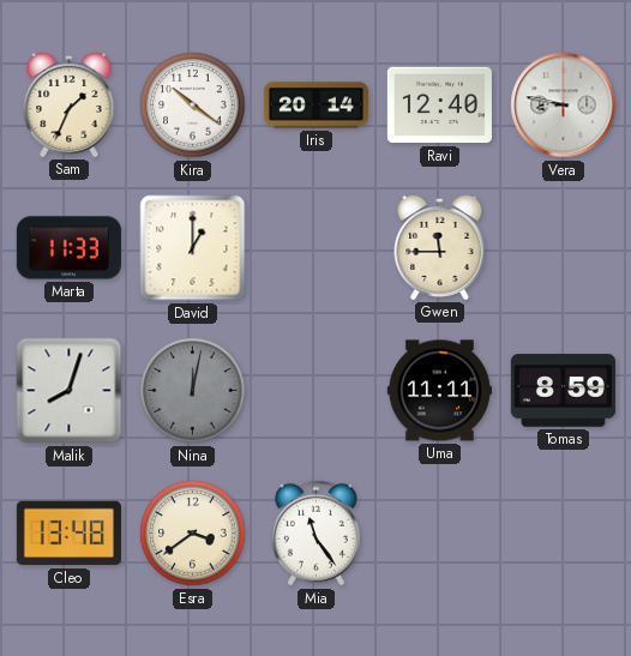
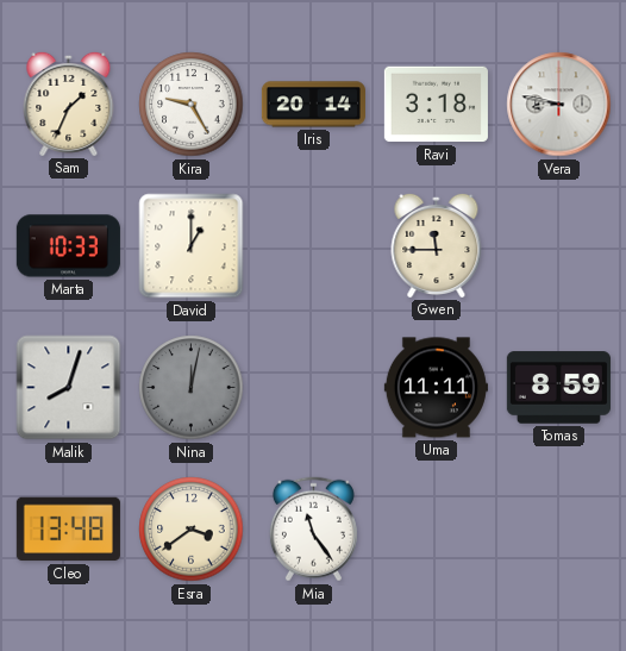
Kira: 10:21 -> 9:25
Ravi: 12:40 -> 3:18
Marta: 11:33 -> 10:33
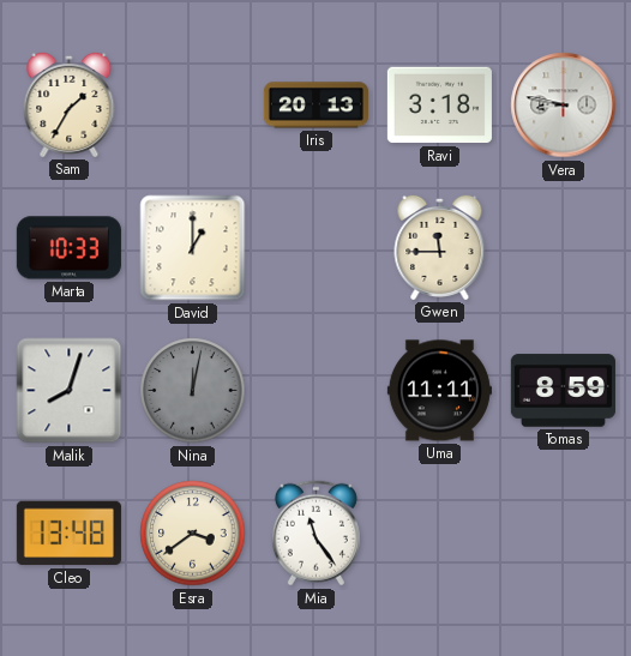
Sam: 1:34 -> 1:35
Kira: 9:25 -> none
Iris: 20:14 -> 20:13
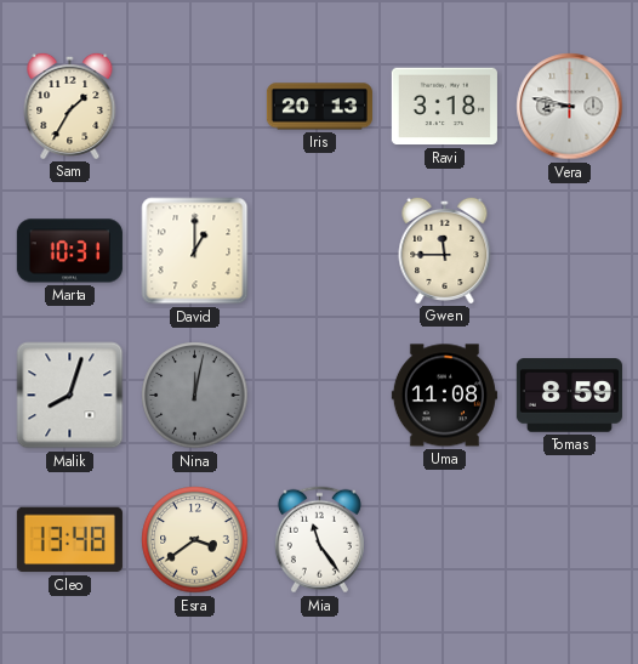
Marta: 10:33 -> 10:31
Uma: 11:11 -> 11:08
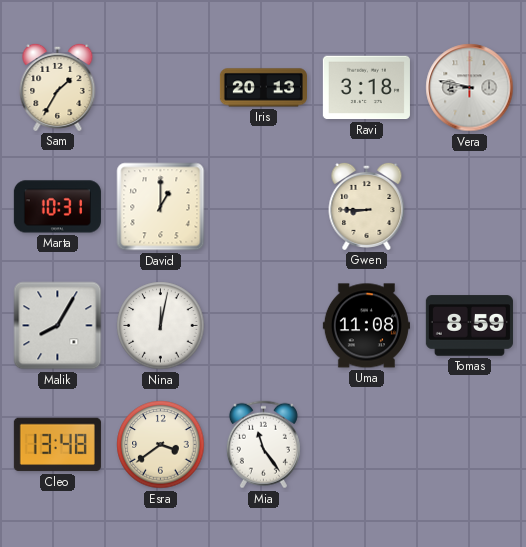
Gwen: 11:45 -> 8:45
Malik: 8:03 -> 8:05
Nina dial: grey -> white
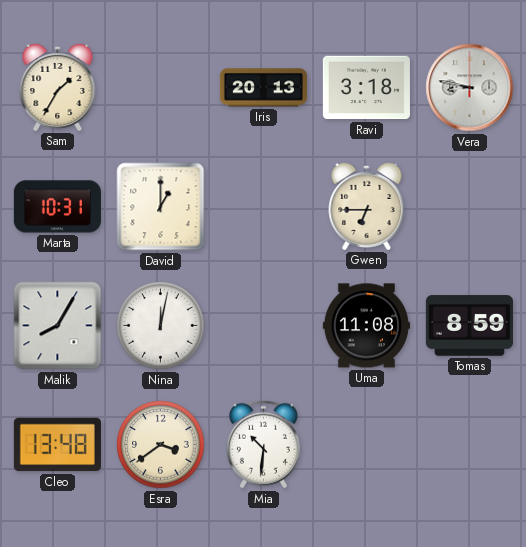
Gwen: 8:45 -> 6:45
Mia: 11:24 -> 10:31
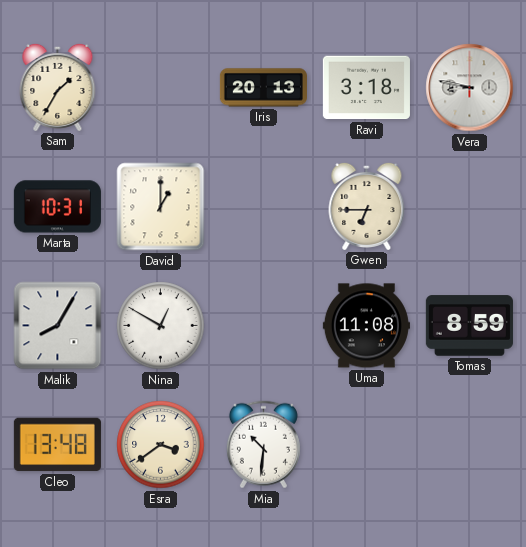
Nina: 12:02 -> 12:50
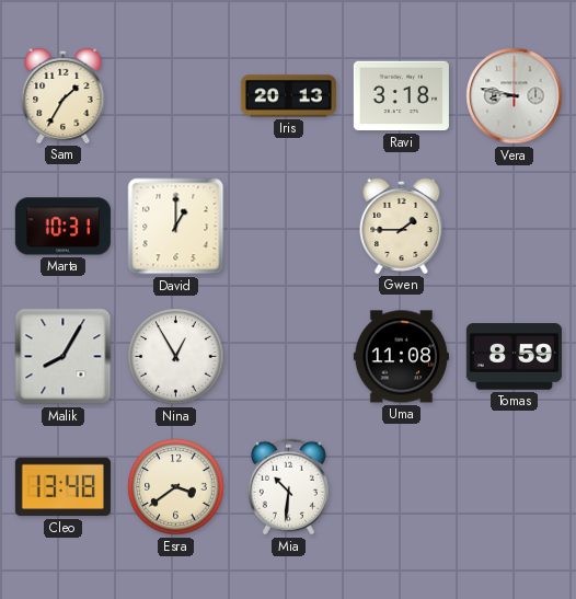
Gwen: 6:45 -> 1:45
Nina: 12:50 -> 12:55
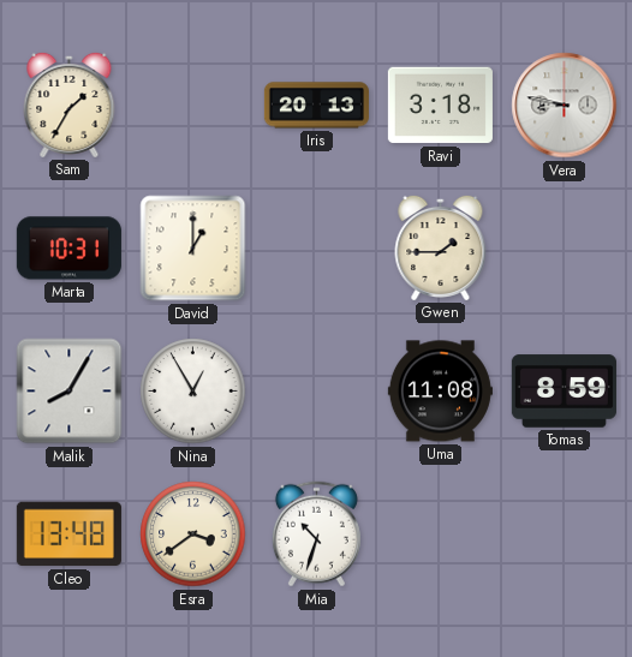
Mia: 10:31 -> 10:33
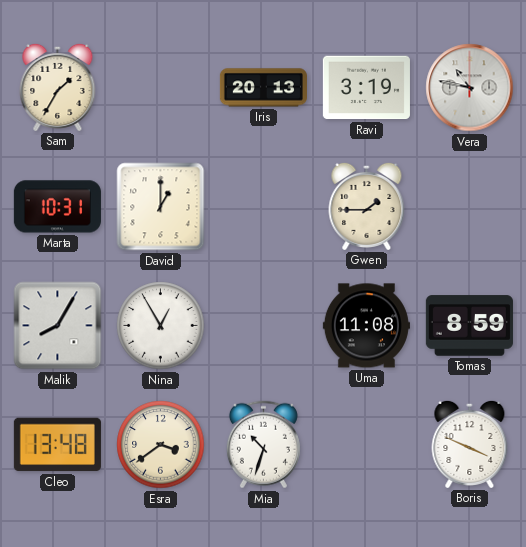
Ravi: 3:18 -> 3:19
Vera: 8:47 -> 10:47
Boris: none -> 3:49
